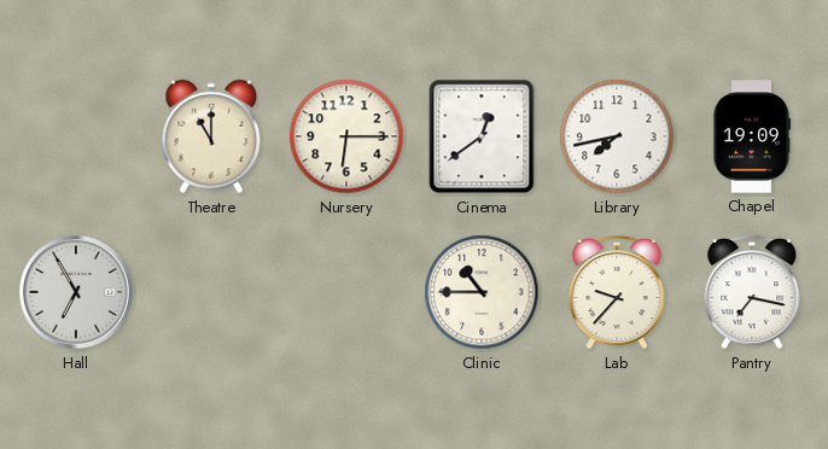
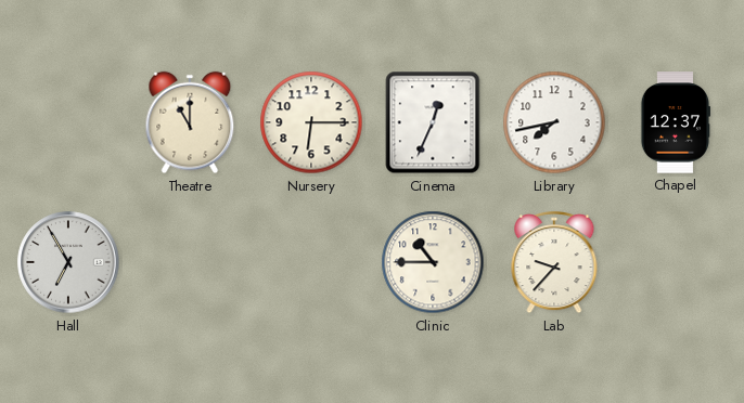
Cinema: 12:39 -> 12:34
Chapel: 19:09 -> 12:37
Pantry: 7:17 -> none
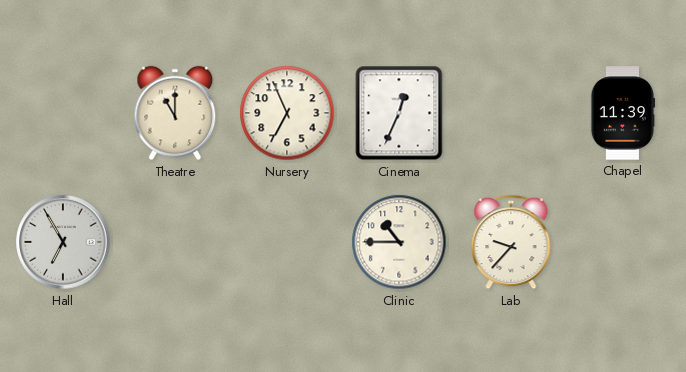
Nursery: 6:15 -> 6:56
Library: 7:43 -> none
Chapel: 12:37 -> 11:39
